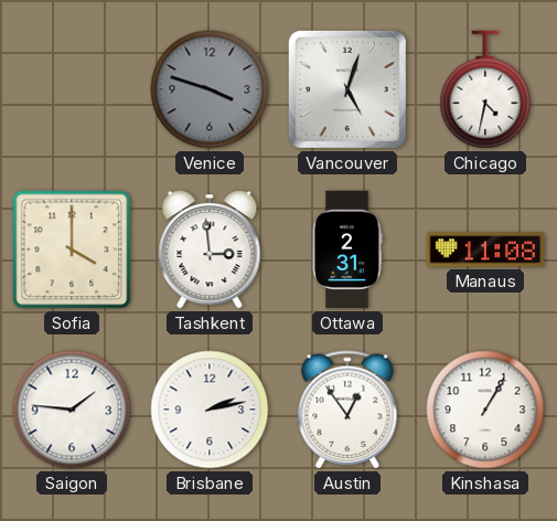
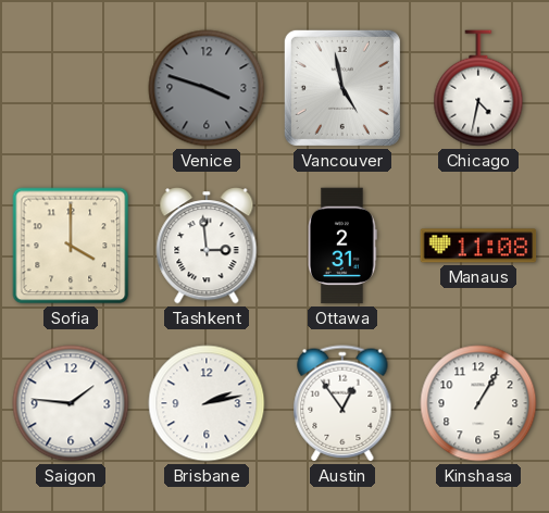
Vancouver: 5:03 -> 4:58
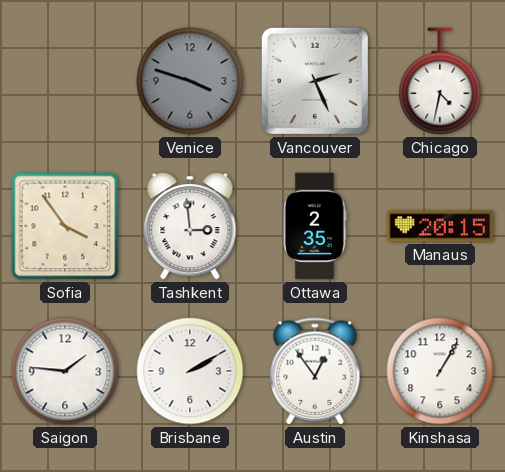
Vancouver: 4:58 -> 2:26
Sofia: 4:00 -> 3:54
Ottawa: 2:31 -> 2:35
Manaus: 11:08 -> 20:15
Brisbane: 2:13 -> 2:10
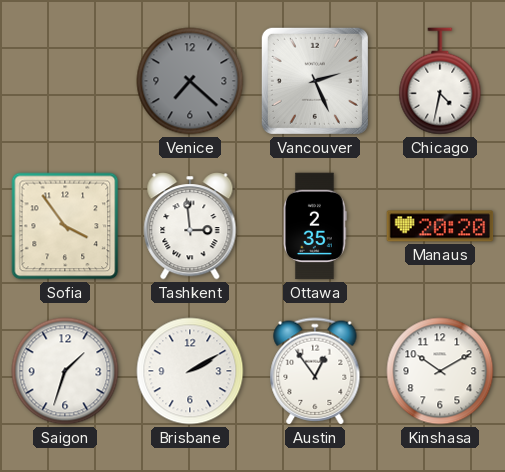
Venice: 3:48 -> 7:22
Manaus: 20:15 -> 20:20
Saigon: 1:46 -> 1:33
Kinshasa: 1:05 -> 10:10
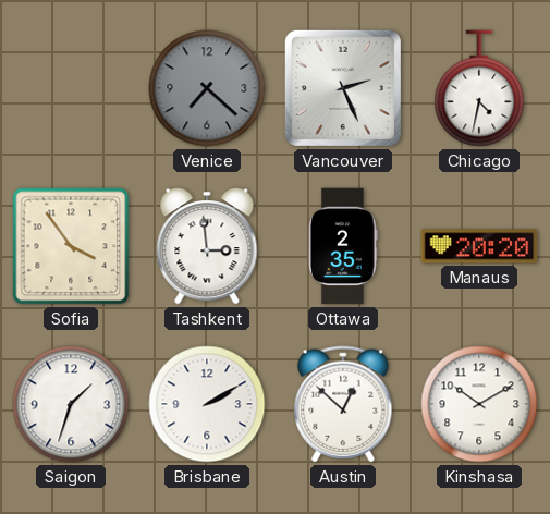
Austin: 12:54 -> 12:52
